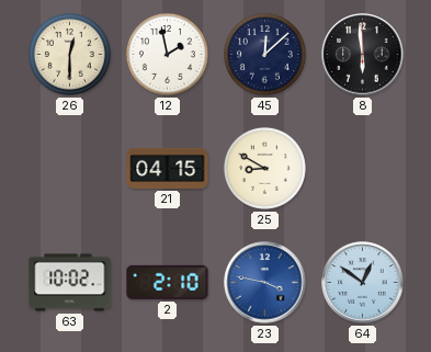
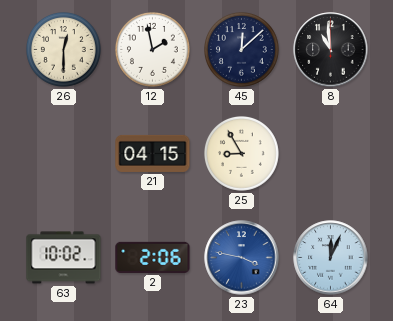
8: 5:59 -> 10:59
25: 8:50 -> 8:55
2: 2:10 -> 2:06
64: 12:51 -> 12:04
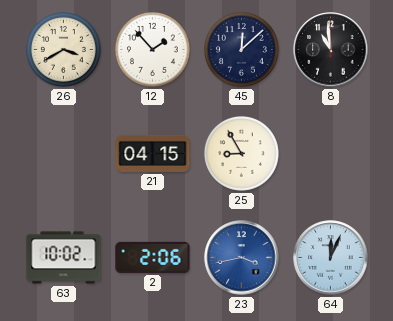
26: 12:30 -> 3:40
12: 1:58 -> 1:53
23: 3:47 -> 3:43
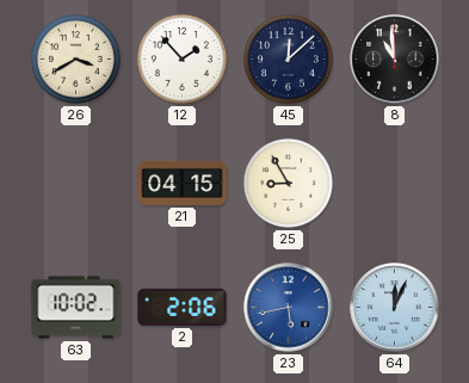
23: 3:43 -> 5:43
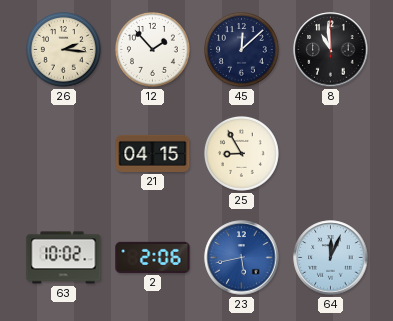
26: 3:40 -> 2:16
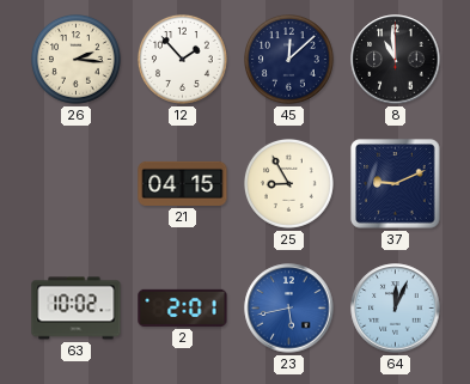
37: none -> 9:11
2: 2:06 -> 2:01
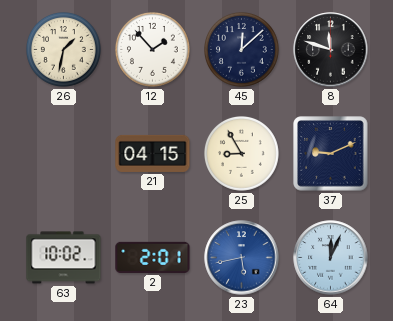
26: 2:16 -> 1:32
8: 10:59 -> 11:48
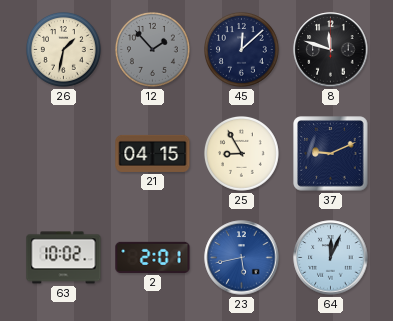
12 dial: white -> grey
